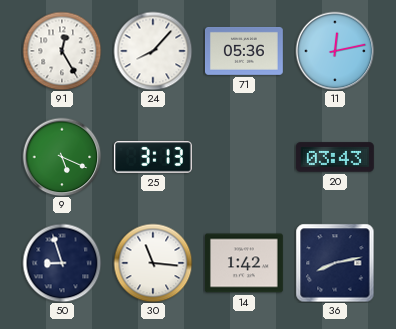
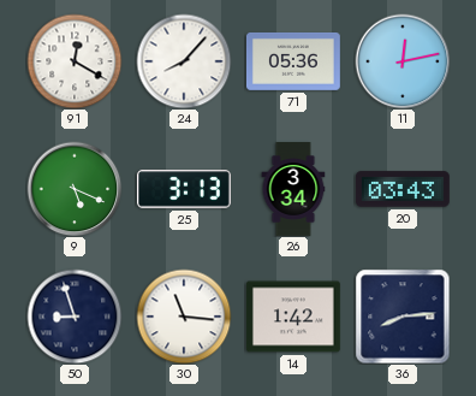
91: 12:25 -> 12:20
26: none -> 3:34
36: 8:13 -> 8:14
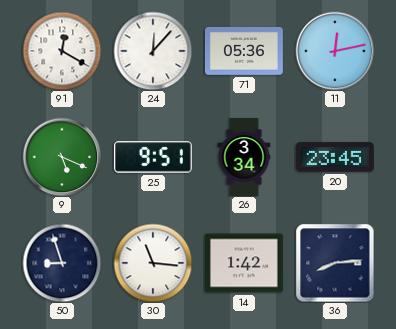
24: 8:07 -> 12:07
25: 3:13 -> 9:51
20: 03:43 -> 23:45
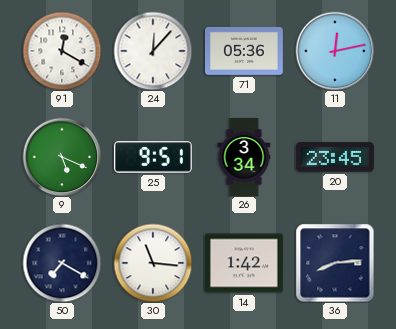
50: 8:57 -> 7:20
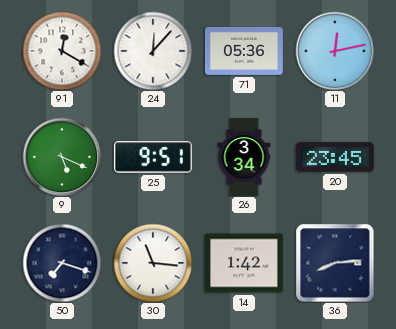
50: 7:20 -> 7:18
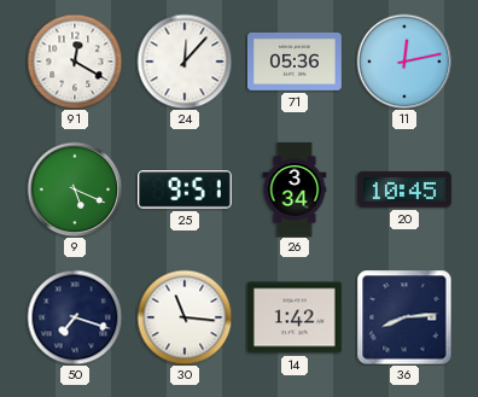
20: 23:45 -> 10:45
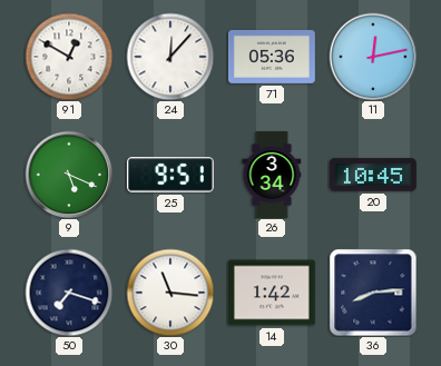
91: 12:20 -> 12:50
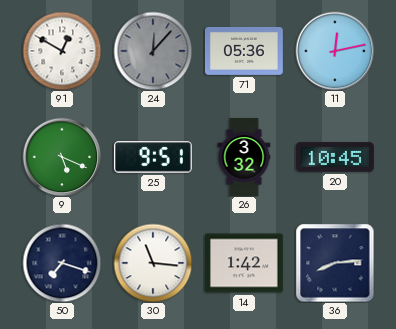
24 dial: white -> grey
26: 3:34 -> 3:32
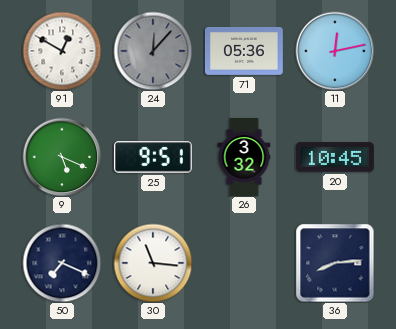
50: 7:18 -> 7:19
14: 1:42 -> none
